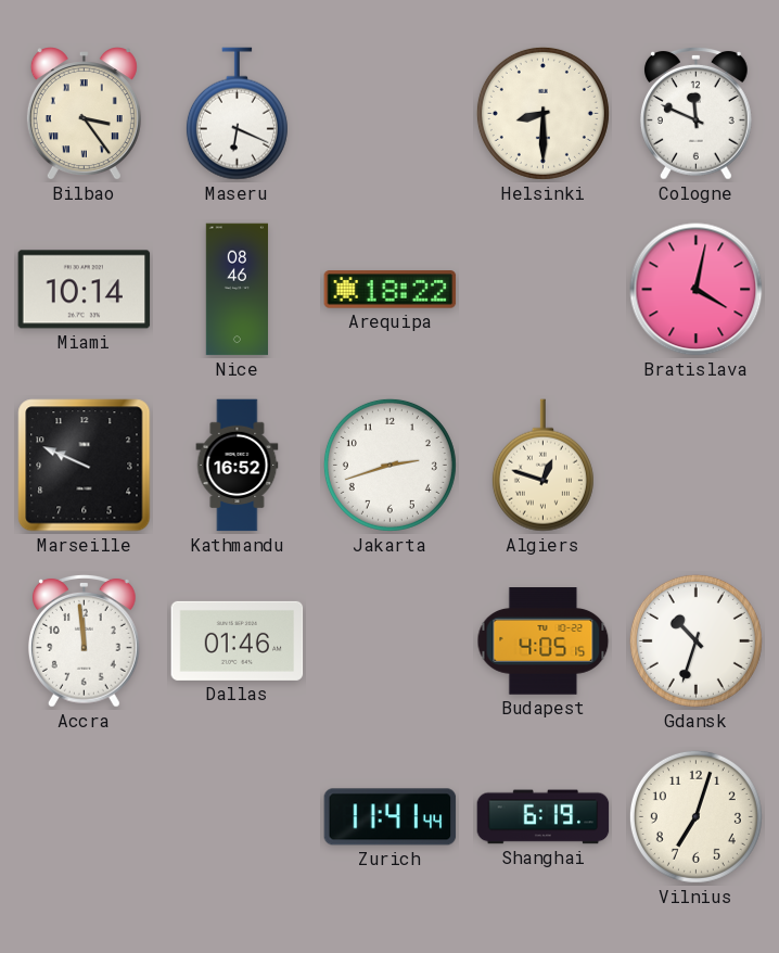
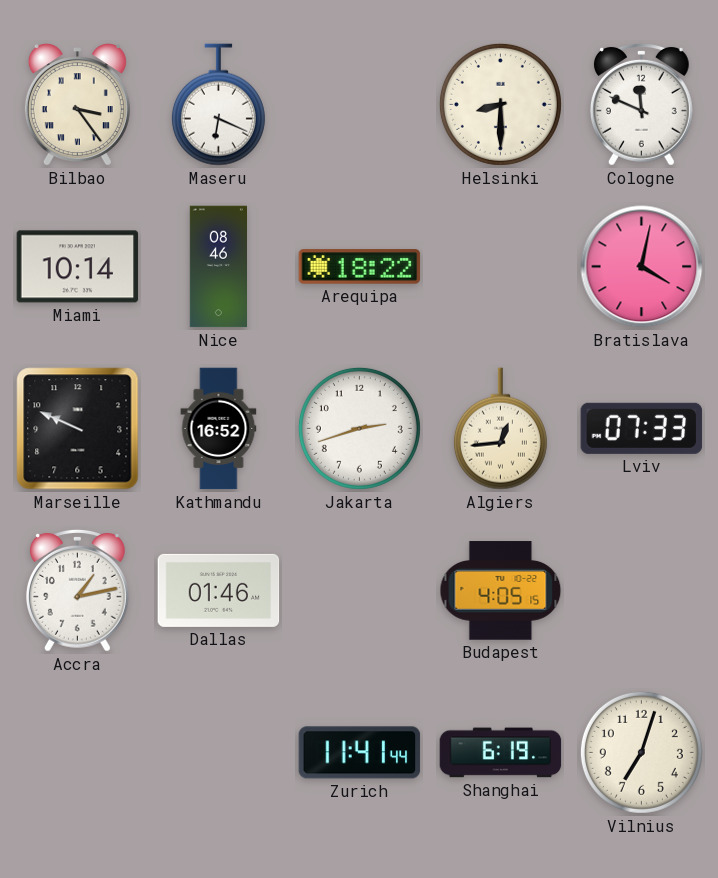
Algiers: 12:48 -> 12:44
Lviv: none -> 07:33
Accra: 11:59 -> 1:13
Gdansk: 10:33 -> none
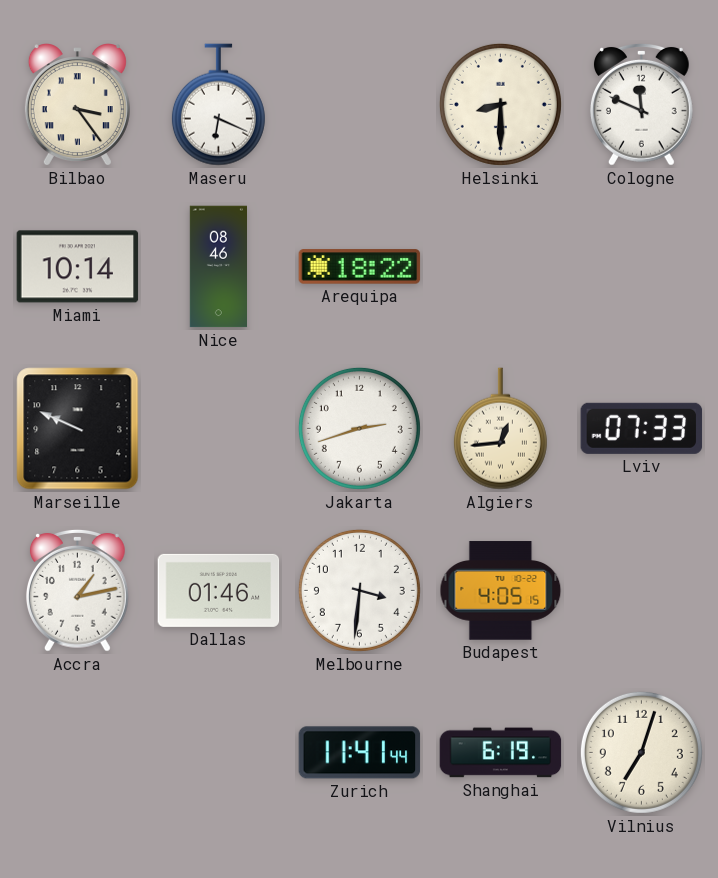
Bratislava: 4:02 -> none
Kathmandu: 16:52 -> none
Melbourne: none -> 3:31
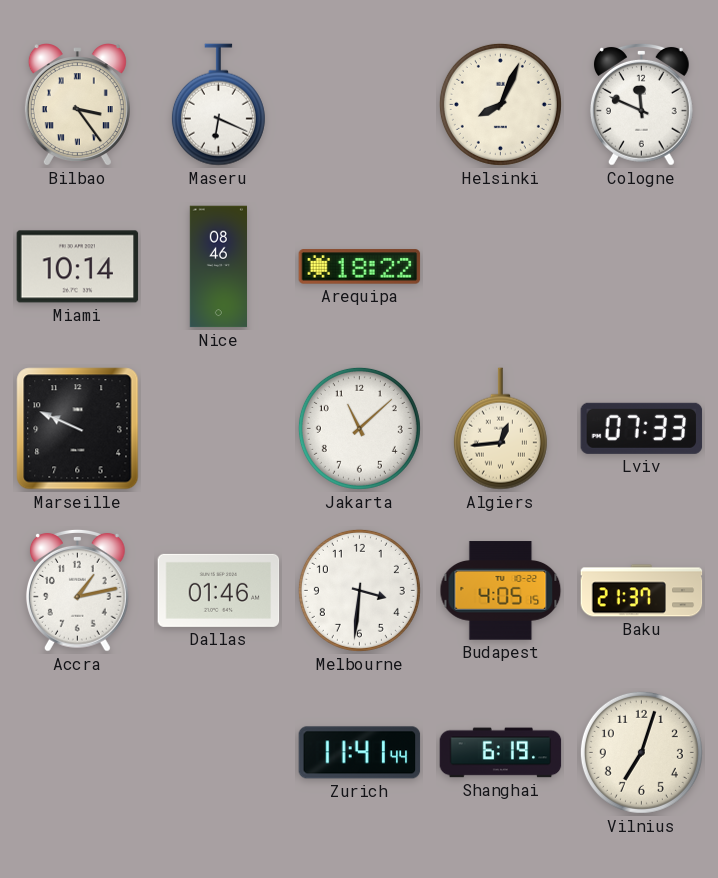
Helsinki: 8:30 -> 8:04
Jakarta: 2:42 -> 11:08
Baku: none -> 21:37
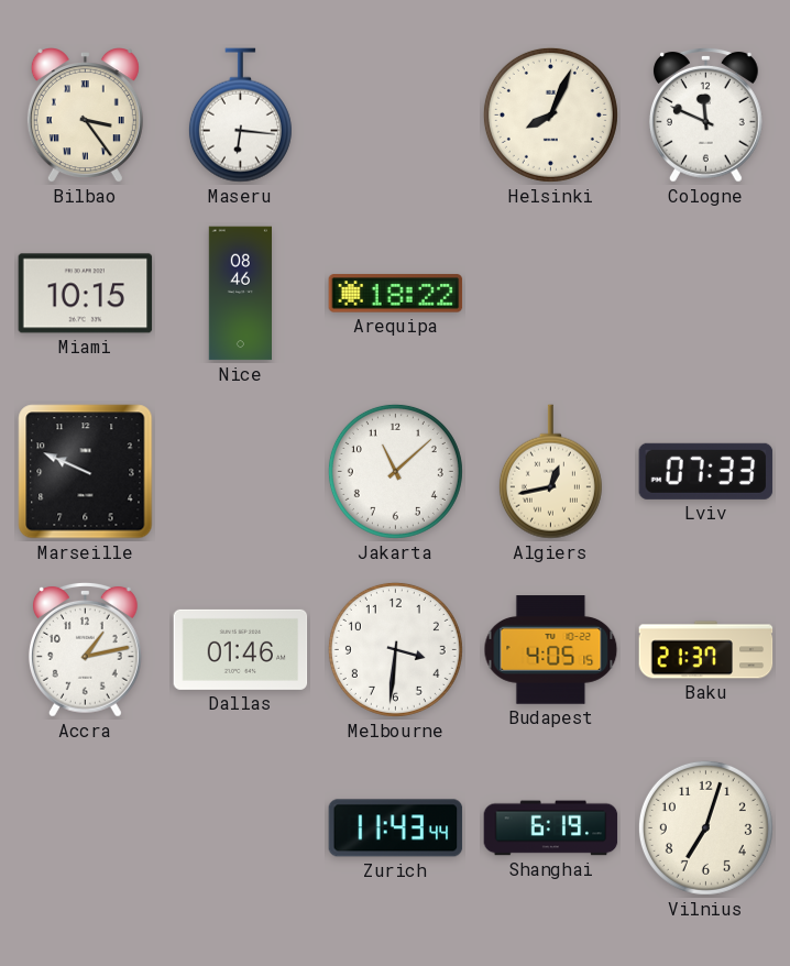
Maseru: 6:19 -> 6:16
Miami: 10:14 -> 10:15
Algiers: 12:44 -> 12:43
Zurich: 11:41 -> 11:43
